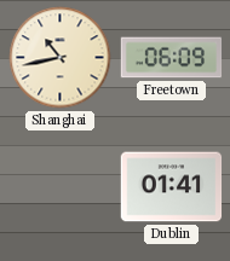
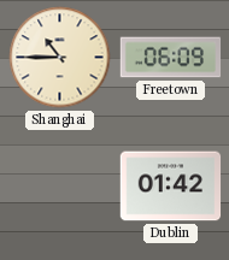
Shanghai: 10:43 -> 10:45
Dublin: 01:41 -> 01:42
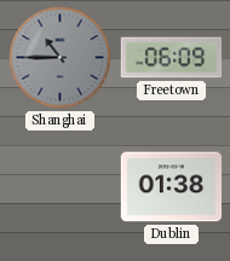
Shanghai dial: cream -> grey
Dublin: 01:42 -> 01:38
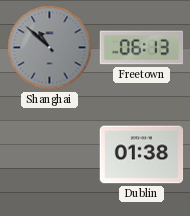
Shanghai: 10:45 -> 10:52
Freetown: 06:09 -> 06:13
